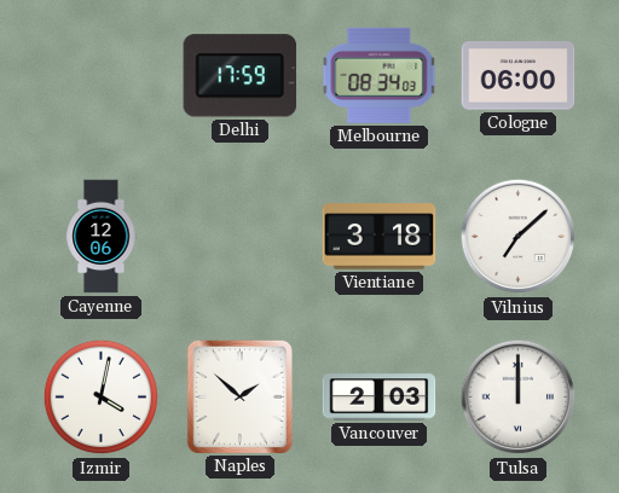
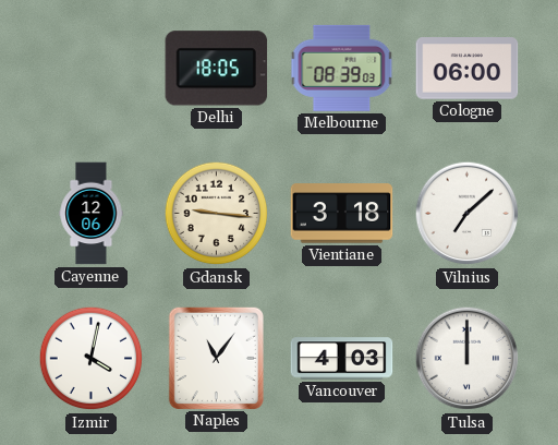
Delhi: 17:59 -> 18:05
Melbourne: 08:34 -> 08:39
Gdansk: none -> 9:16
Naples: 1:52 -> 11:06
Vancouver: 2:03 -> 4:03
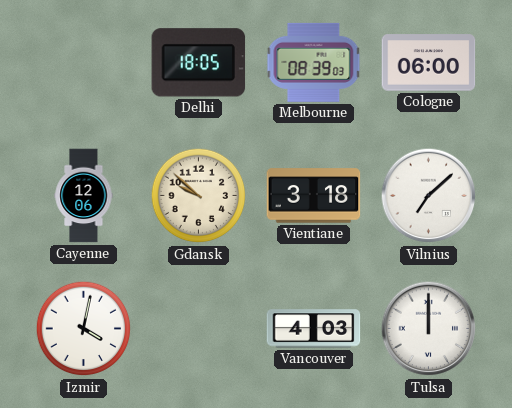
Gdansk: 9:16 -> 9:52
Naples: 11:06 -> none
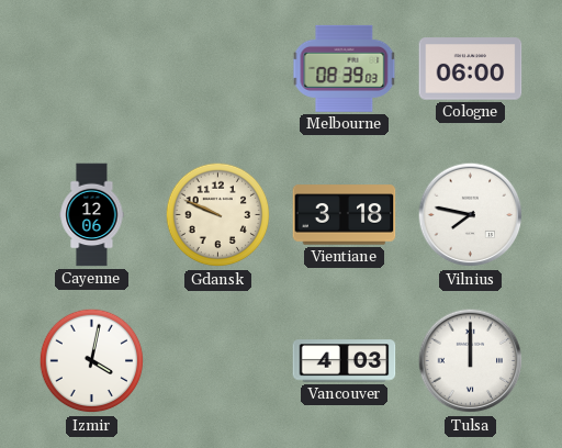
Delhi: 18:05 -> none
Gdansk: 9:52 -> 9:49
Vilnius: 7:08 -> 7:47
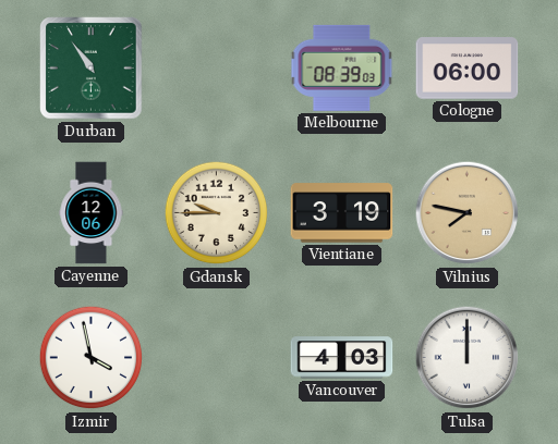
Durban: none -> 10:54
Gdansk: 9:49 -> 9:45
Vientiane: 3:18 -> 3:19
Vilnius dial: white -> champagne
Izmir: 4:02 -> 3:58
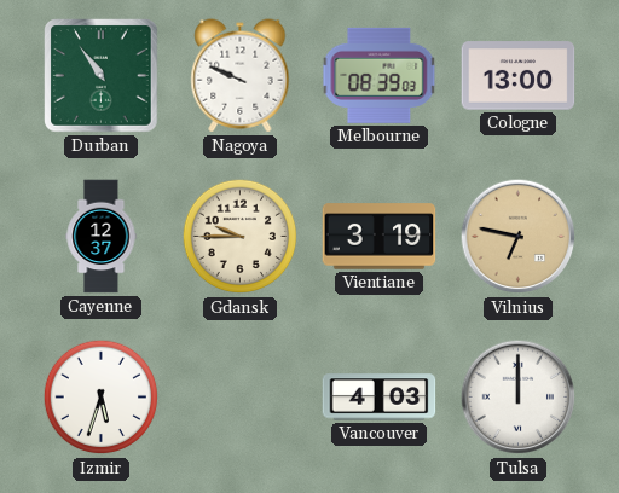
Nagoya: none -> 9:49
Cologne: 06:00 -> 13:00
Cayenne: 12:06 -> 12:37
Vilnius: 7:47 -> 6:47
Izmir: 3:58 -> 5:33
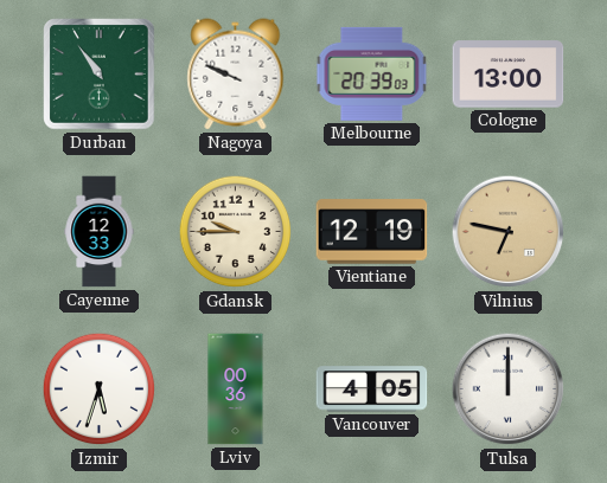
Melbourne: 08:39 -> 20:39
Cayenne: 12:37 -> 12:33
Vientiane: 3:19 -> 12:19
Lviv: none -> 00:36
Vancouver: 4:03 -> 4:05
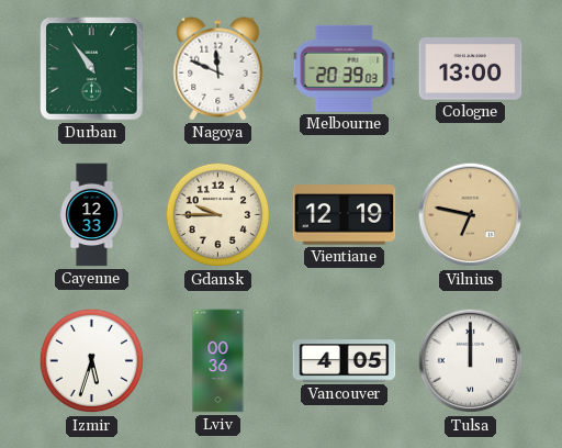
Nagoya: 9:49 -> 11:49
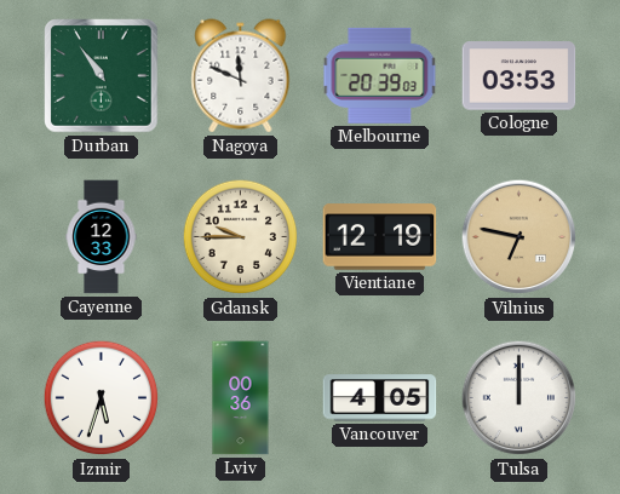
Cologne: 13:00 -> 03:53
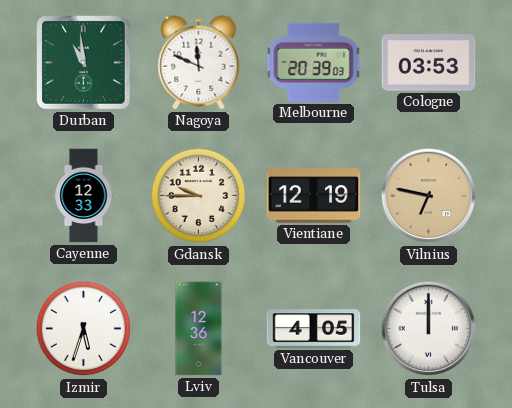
Durban: 10:54 -> 10:59
Lviv: 00:36 -> 12:36
